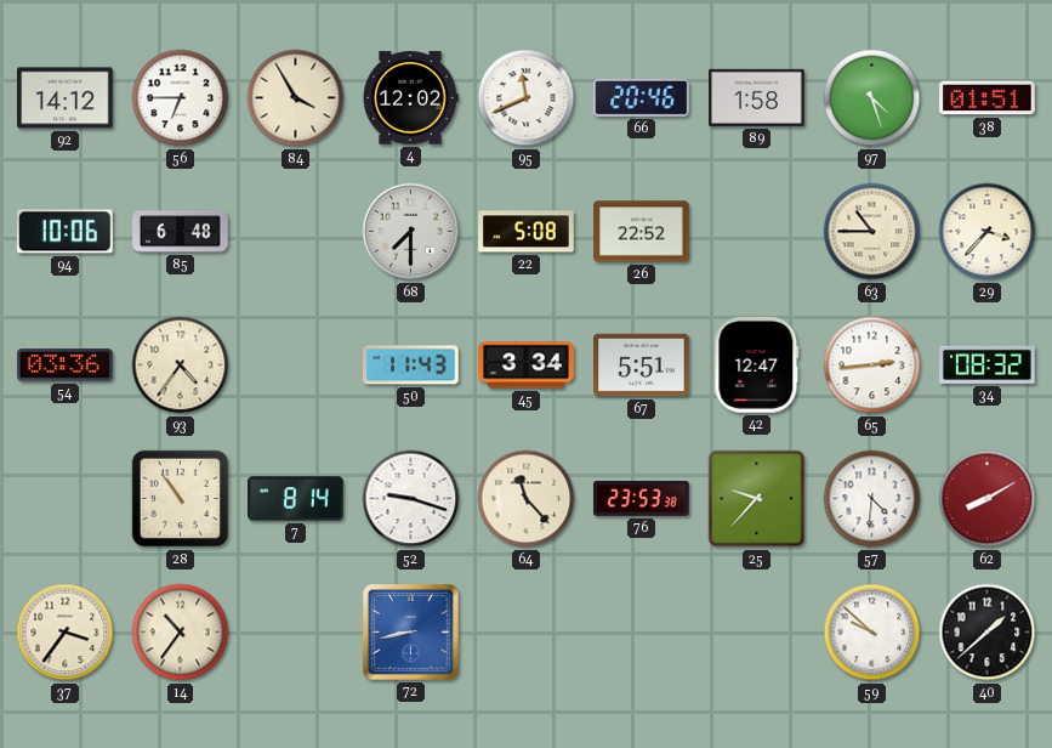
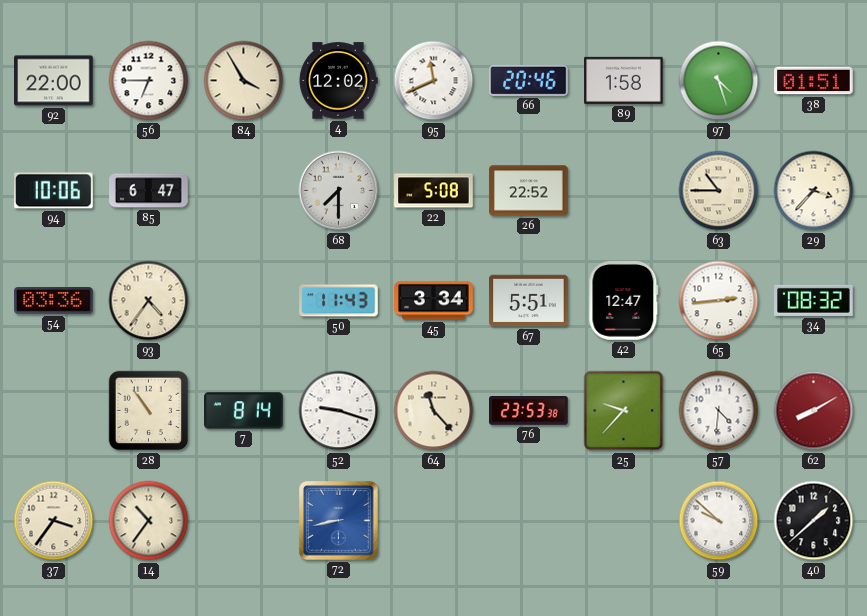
92: 14:12 -> 22:00
85: 6:48 -> 6:47
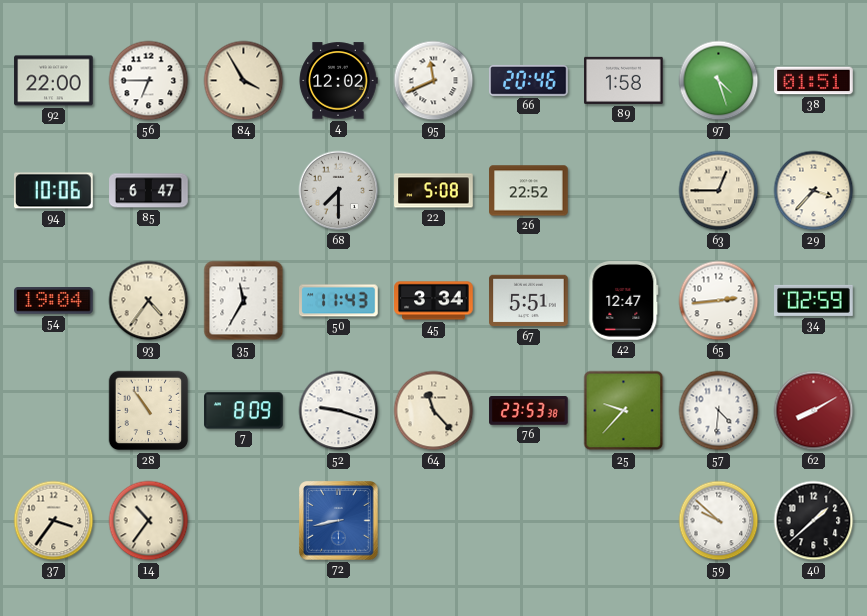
63: 10:45 -> 12:45
54: 03:36 -> 19:04
35: none -> 11:35
34: 08:32 -> 02:59
7: 8:14 -> 8:09
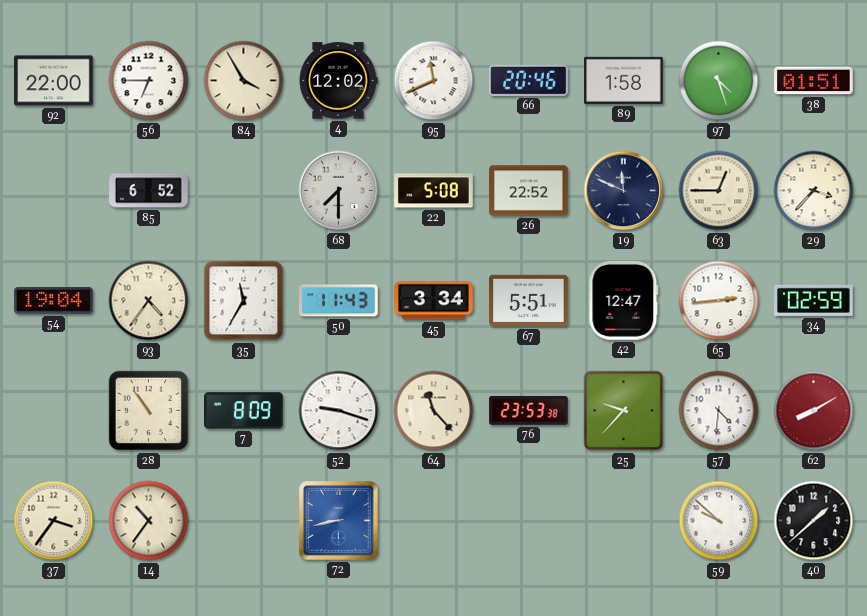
94: 10:06 -> none
85: 6:47 -> 6:52
19: none -> 11:49
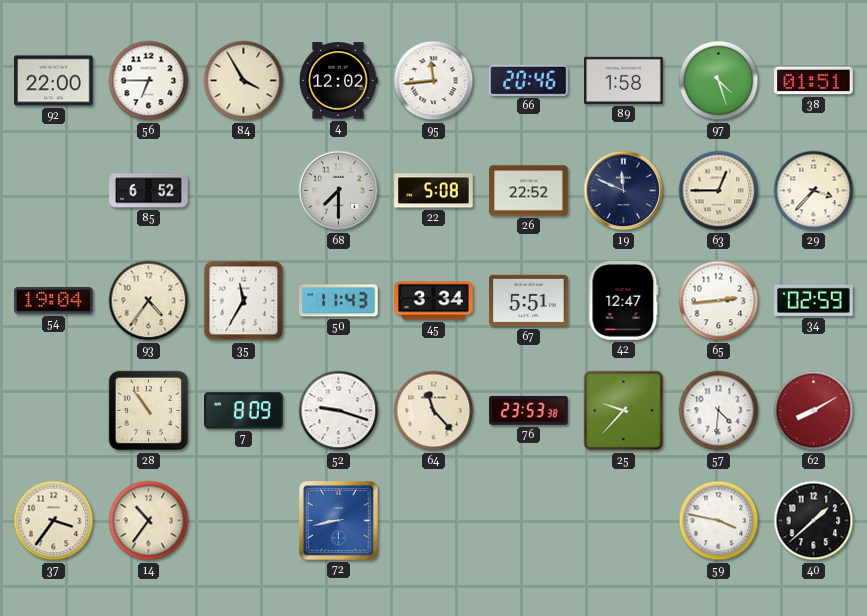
95: 11:41 -> 11:44
59: 9:52 -> 3:47
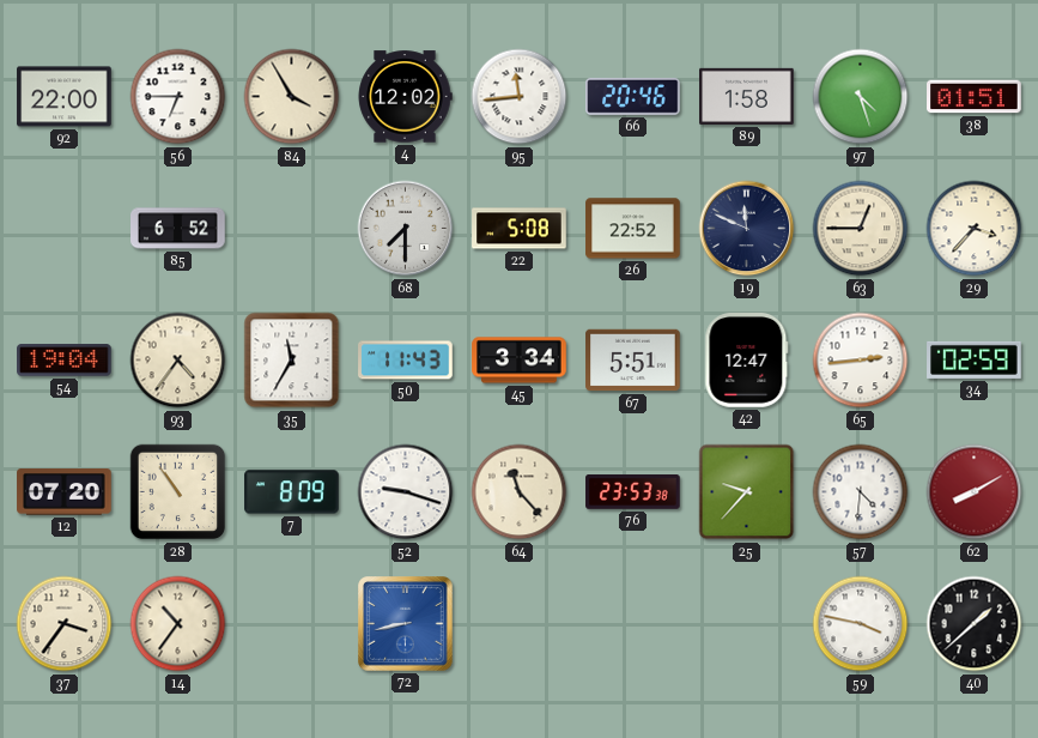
12: none -> 07:20
